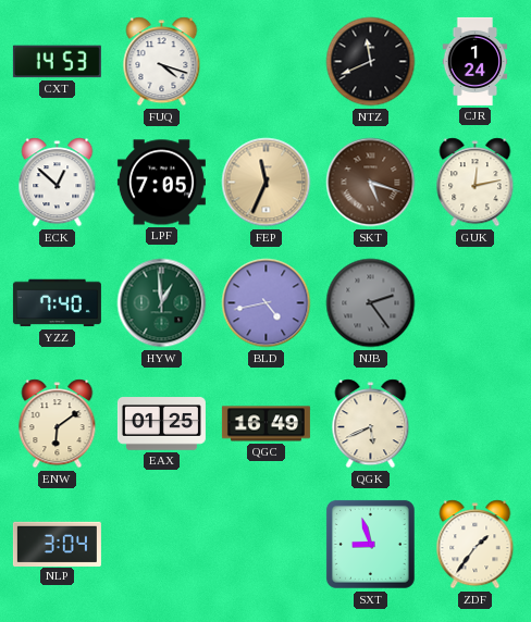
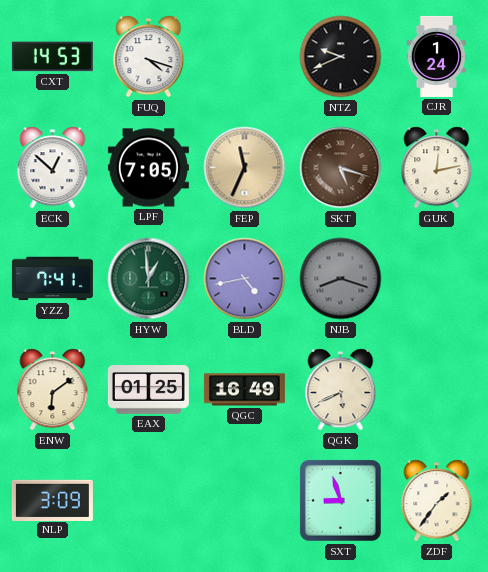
NTZ: 11:41 -> 9:41
YZZ: 7:40 -> 7:41
NJB: 2:24 -> 8:18
NLP: 3:04 -> 3:09
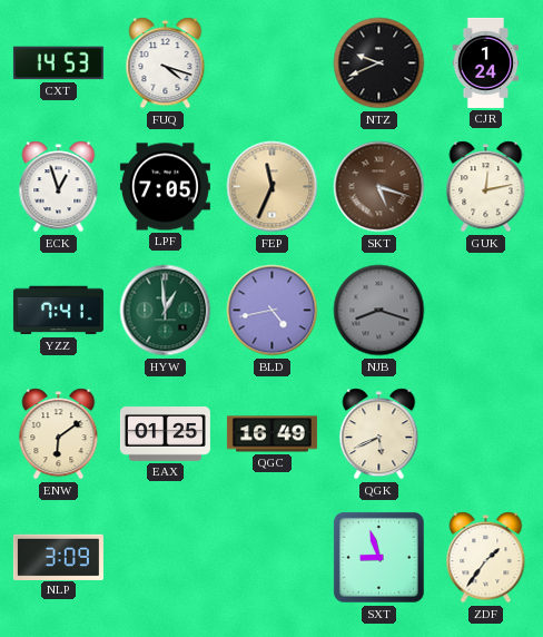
ECK: 12:52 -> 12:57
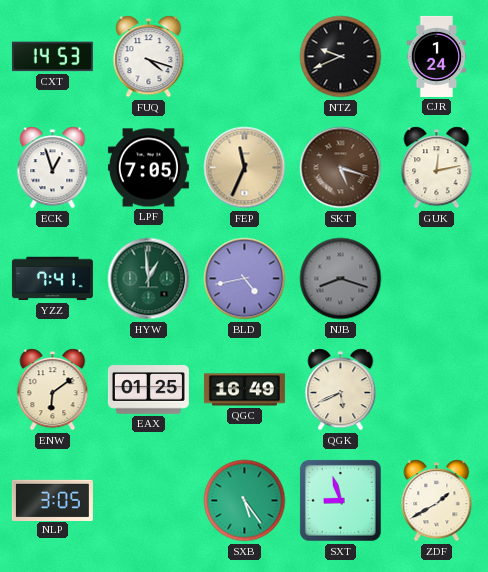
NLP: 3:09 -> 3:05
SXB: none -> 5:24
ZDF: 1:36 -> 1:40
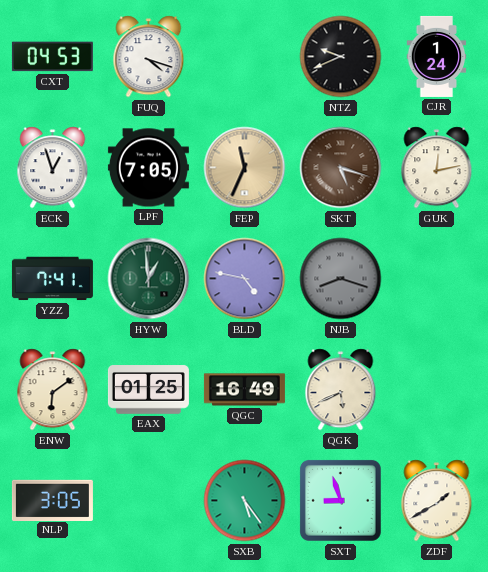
CXT: 14:53 -> 04:53
BLD: 4:43 -> 4:47
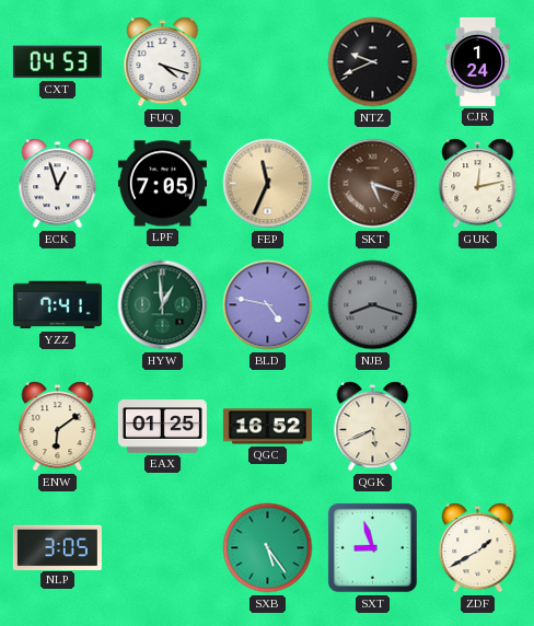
QGC: 16:49 -> 16:52
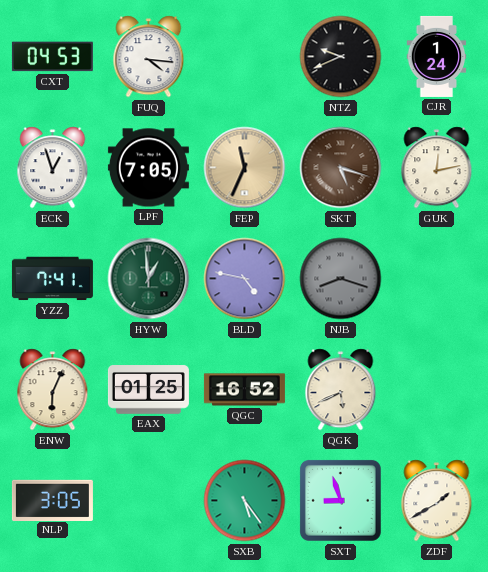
FUQ: 4:18 -> 4:16
ENW: 6:09 -> 6:04
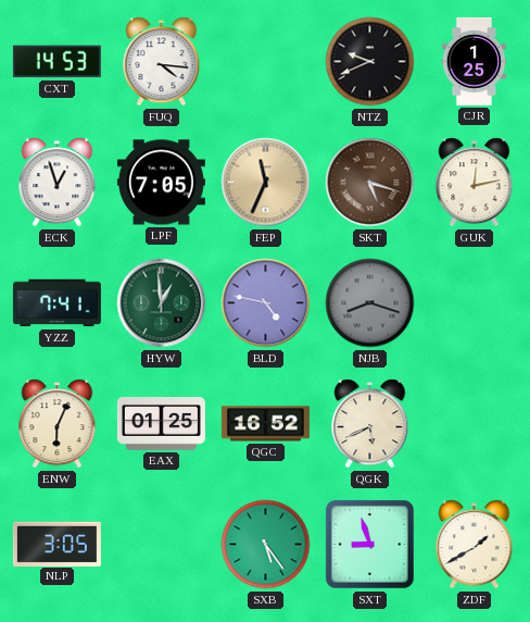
CXT: 04:53 -> 14:53
CJR: 1:24 -> 1:25
